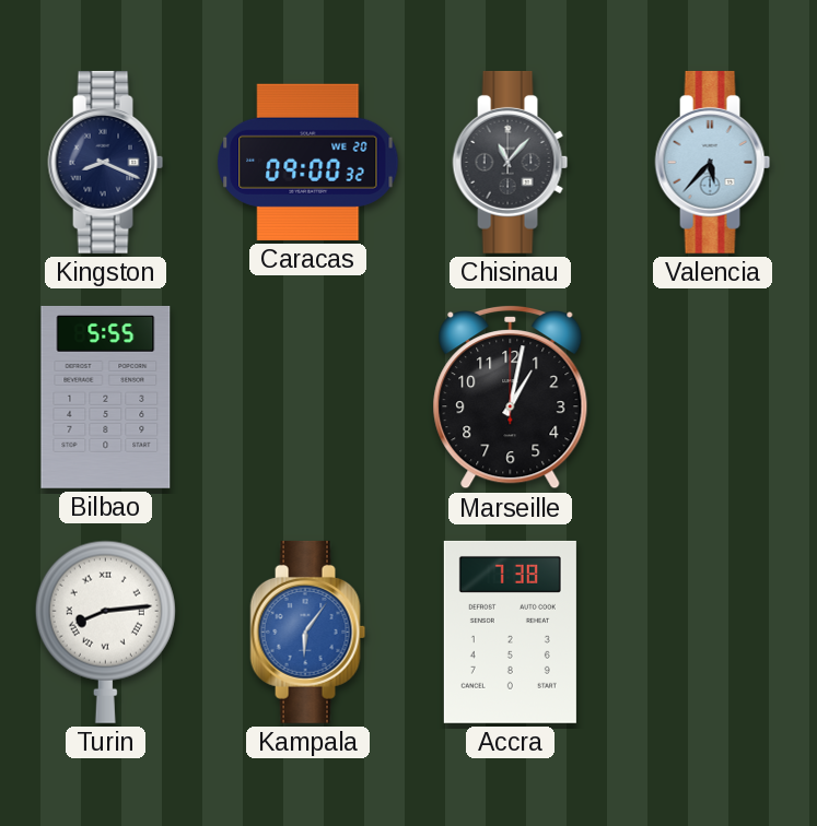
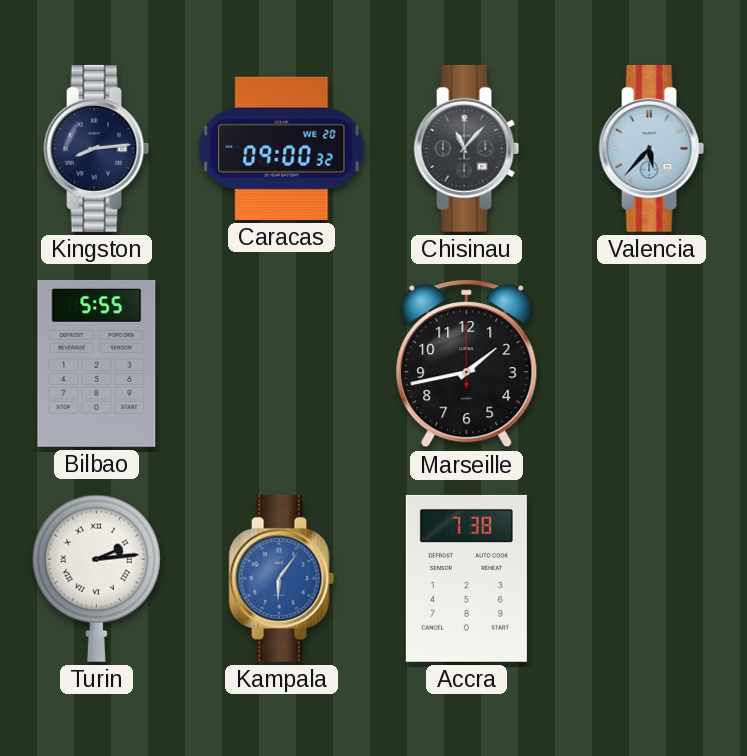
Kingston: 8:19 -> 8:14
Marseille: 1:02 -> 1:43
Turin: 8:14 -> 2:14
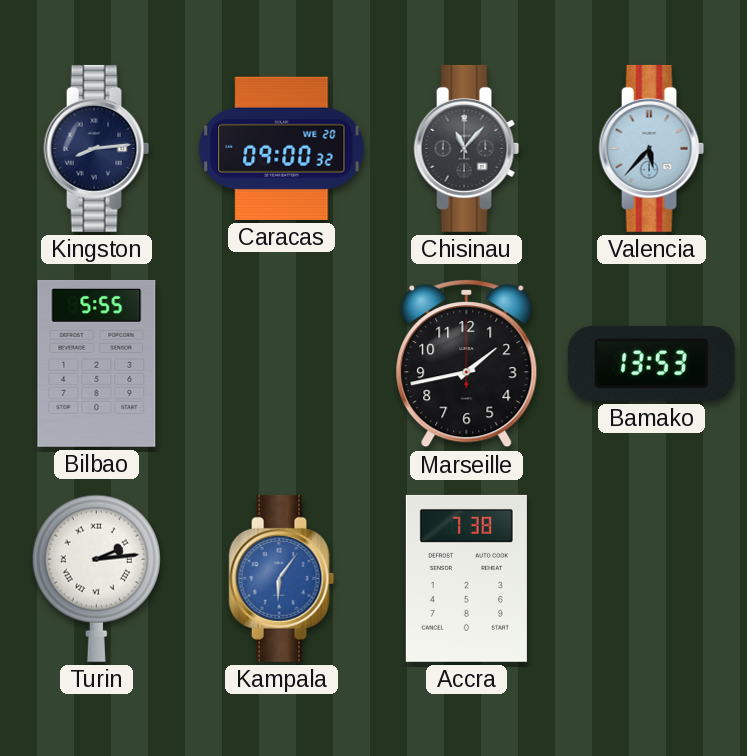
Bamako: none -> 13:53
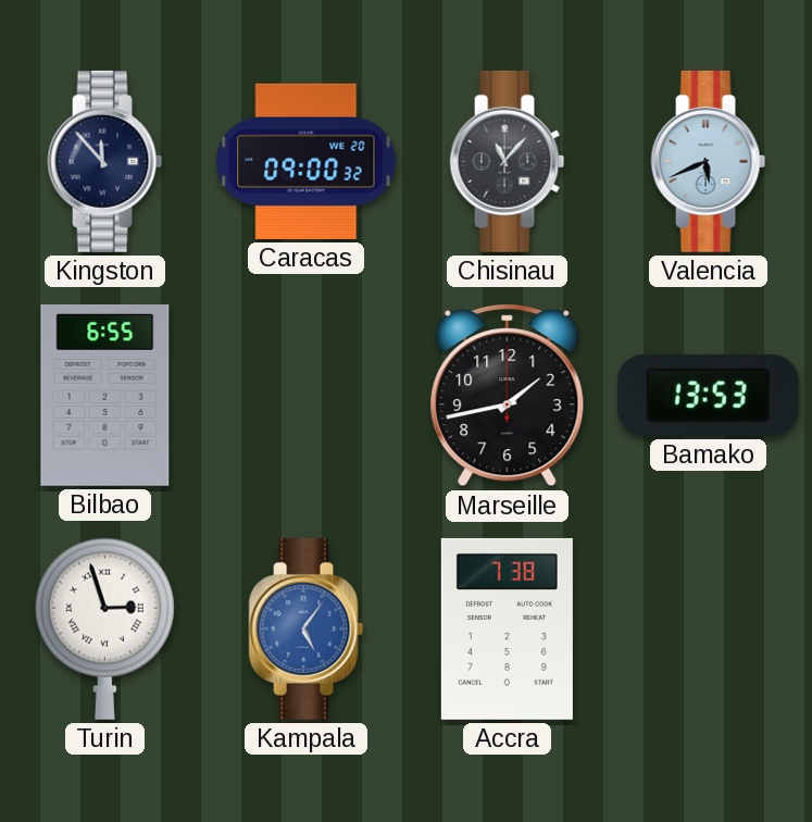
Kingston: 8:14 -> 11:53
Valencia: 5:37 -> 5:41
Bilbao: 5:55 -> 6:55
Turin: 2:14 -> 2:57
Kampala: 6:06 -> 5:06
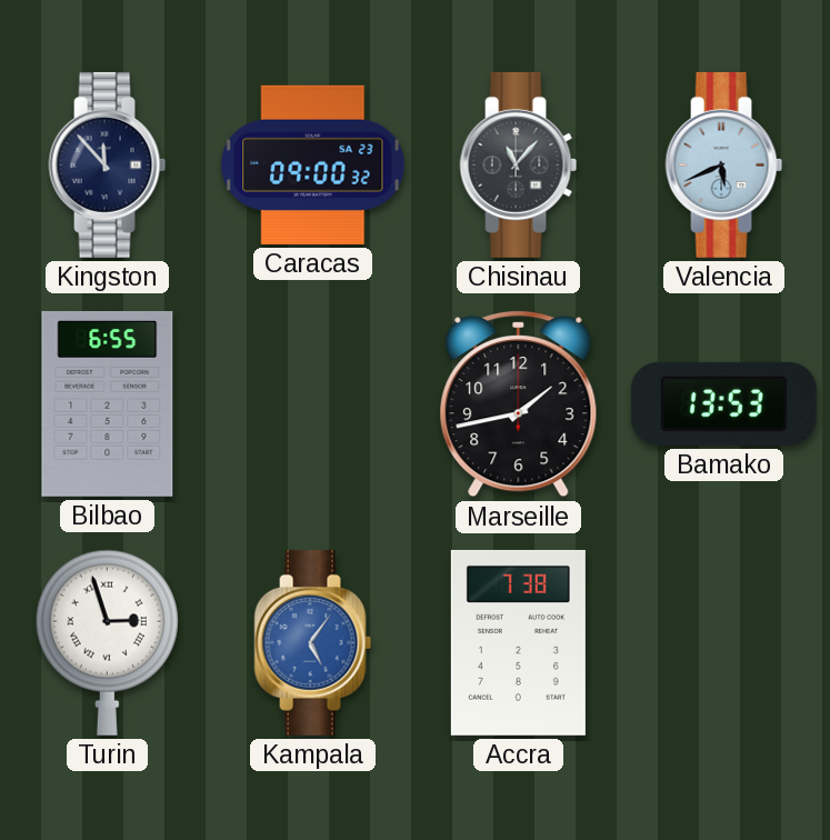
Caracas date: WE 20 -> SA 23
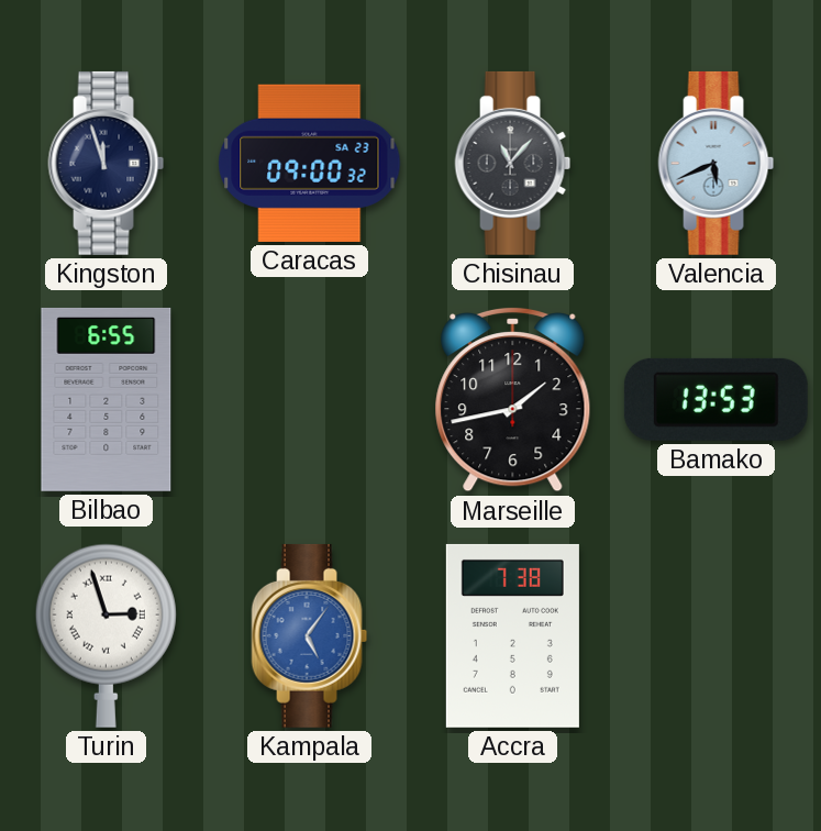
Kingston: 11:53 -> 11:57
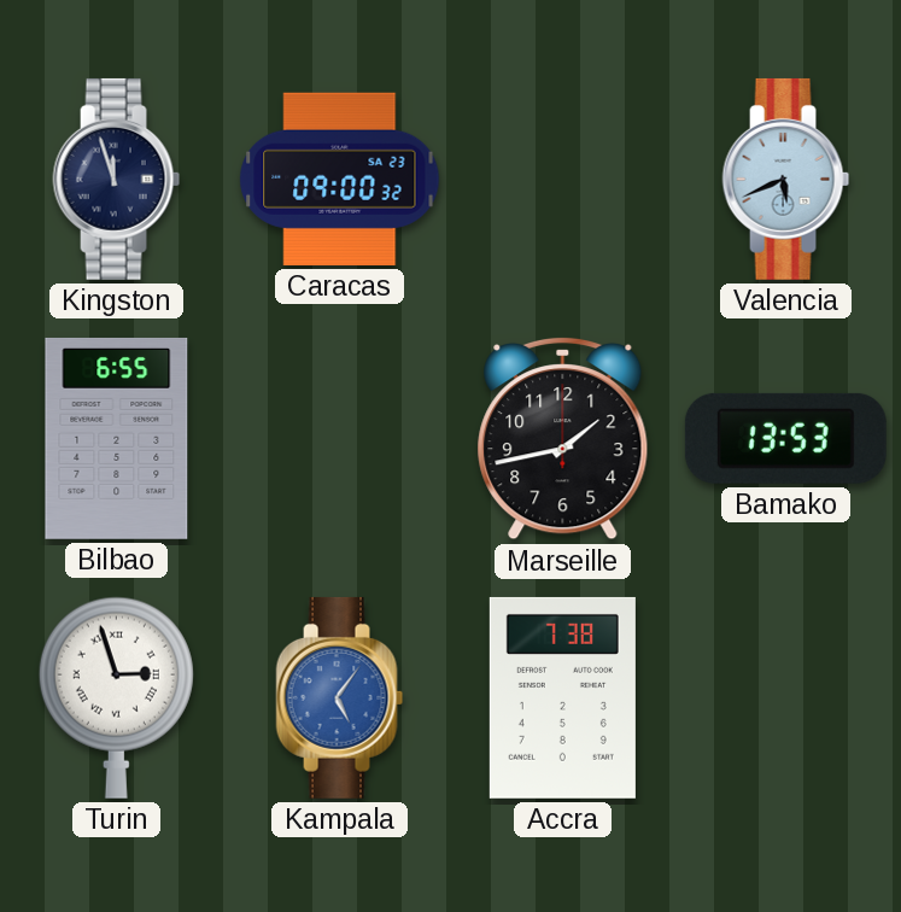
Chisinau: 11:07 -> none
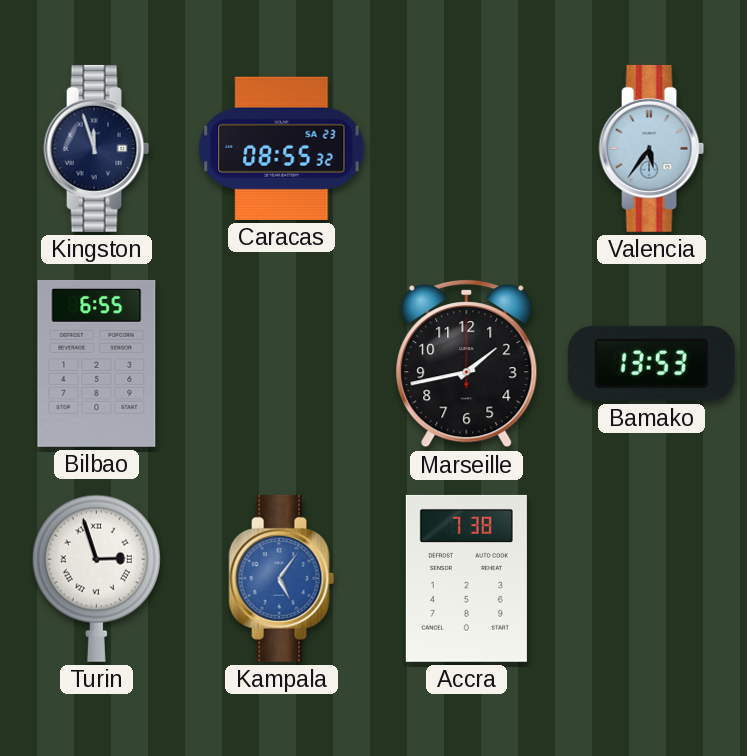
Caracas: 09:00 -> 08:55
Valencia: 5:41 -> 5:36
